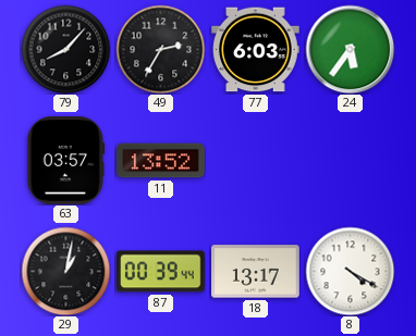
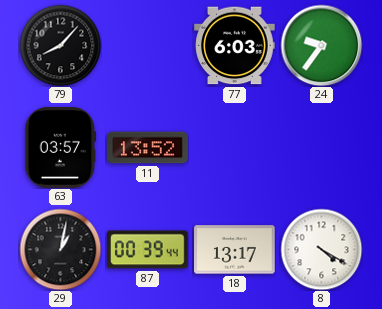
49: 2:35 -> none
24: 5:36 -> 9:36
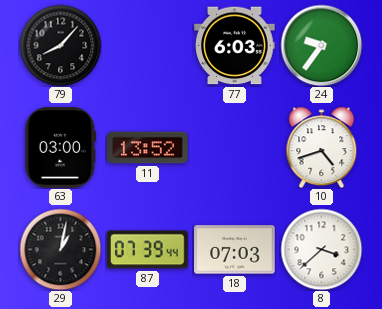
63: 03:57 -> 03:00
10: none -> 4:42
87: 00:39 -> 07:39
18: 13:17 -> 07:03
8: 4:20 -> 3:38
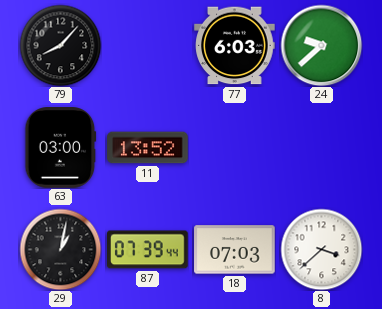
24: 9:36 -> 9:38
10: 4:42 -> none
